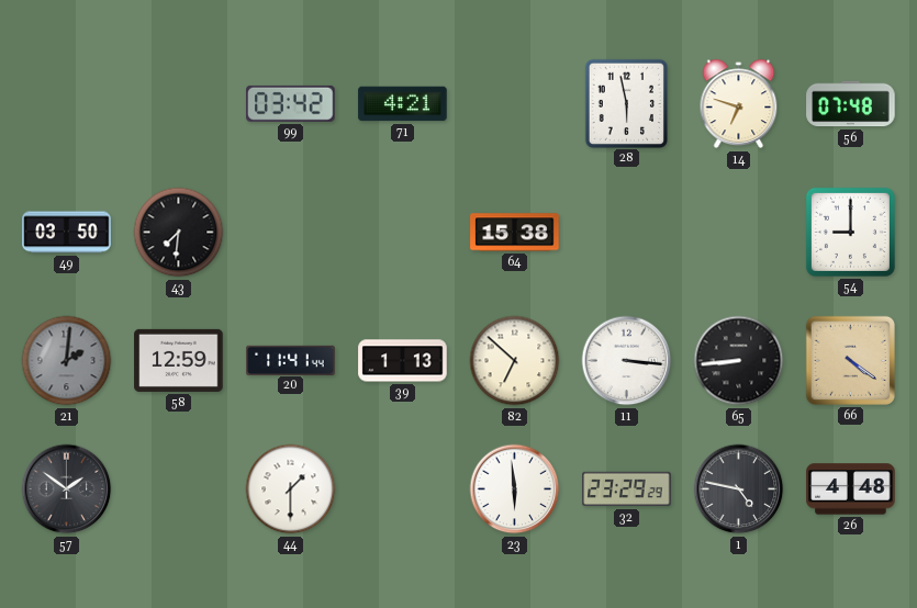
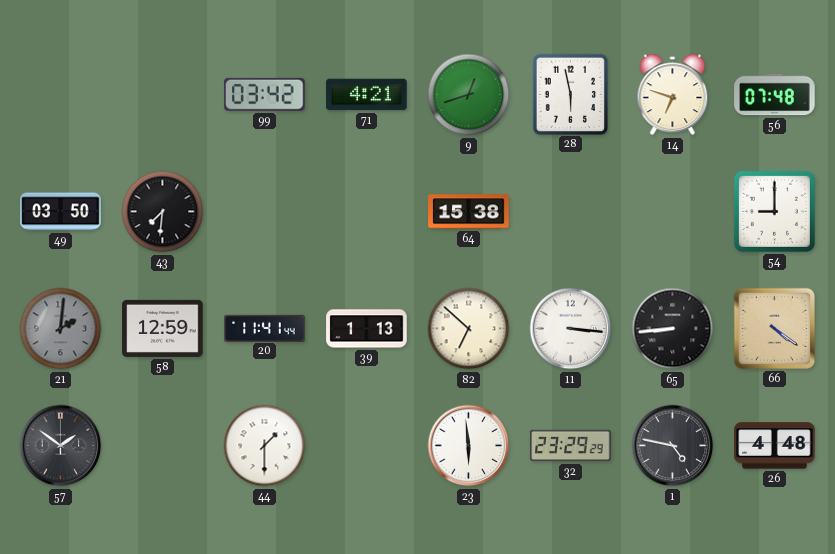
9: none -> 12:42
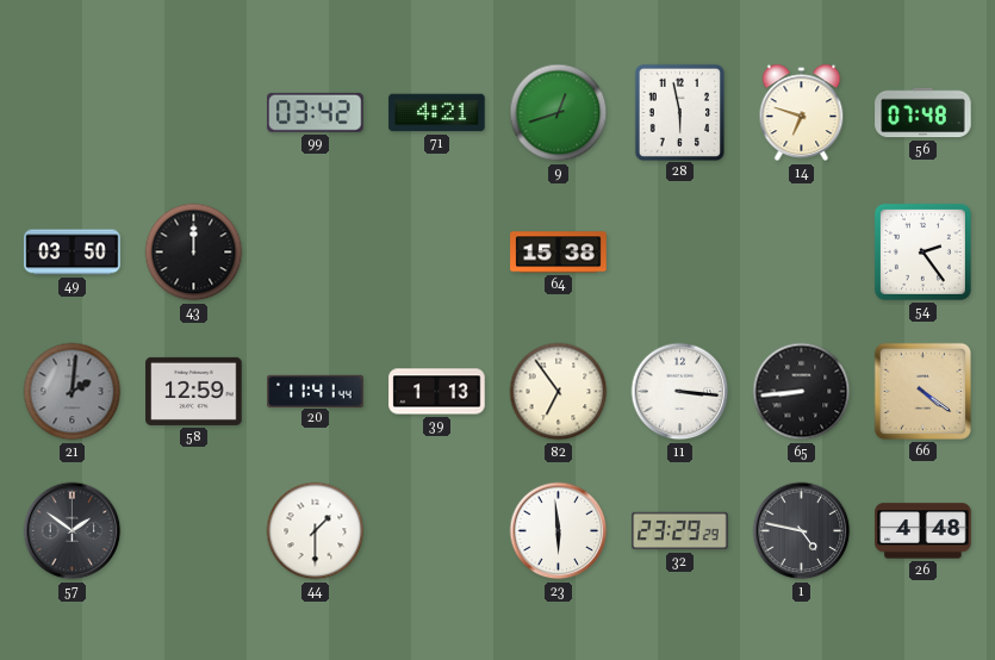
43: 7:31 -> 12:00
54: 9:00 -> 2:24
82: 6:52 -> 6:54
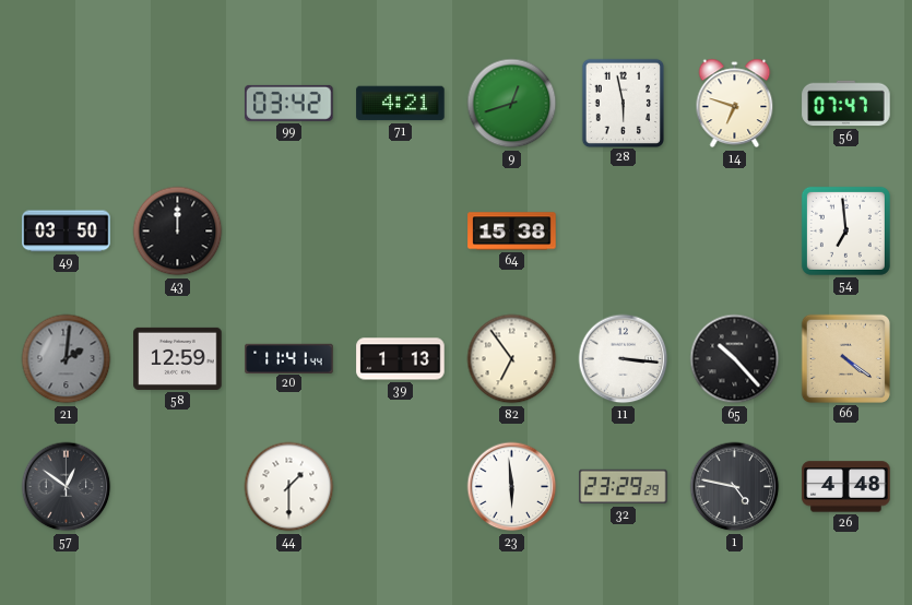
56: 07:48 -> 07:47
54: 2:24 -> 6:59
65: 8:44 -> 10:23
57: 1:51 -> 12:51
